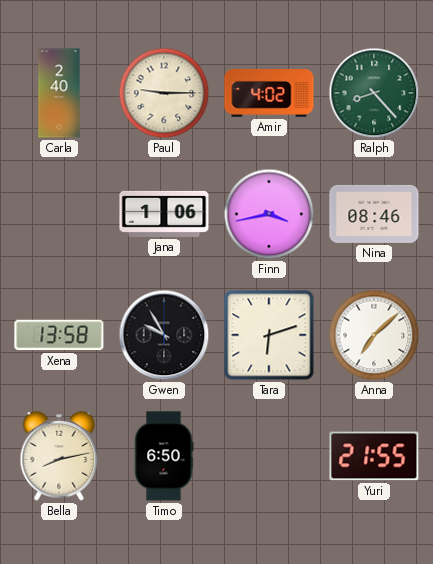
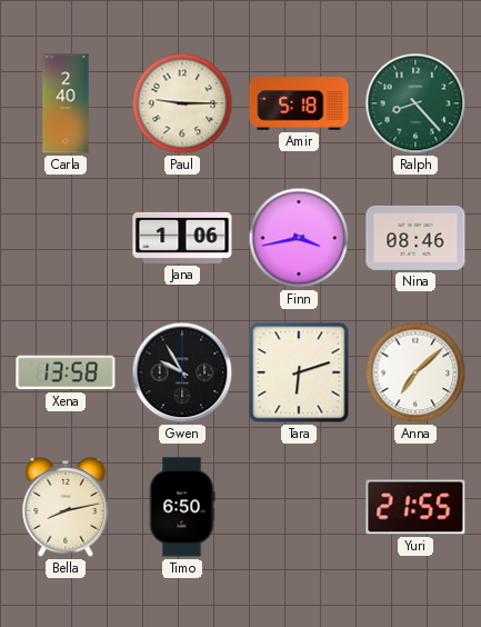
Amir: 4:02 -> 5:18
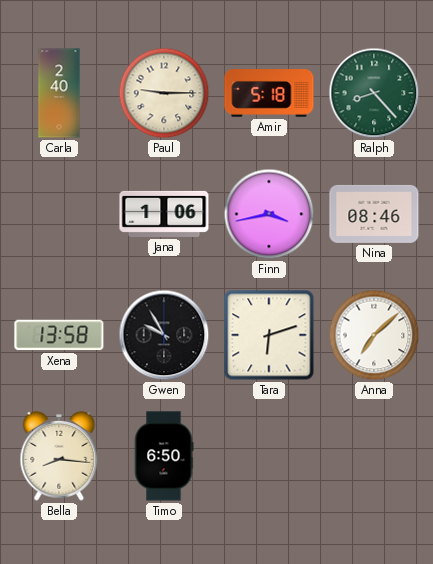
Bella: 8:13 -> 8:16
Yuri: 21:55 -> none
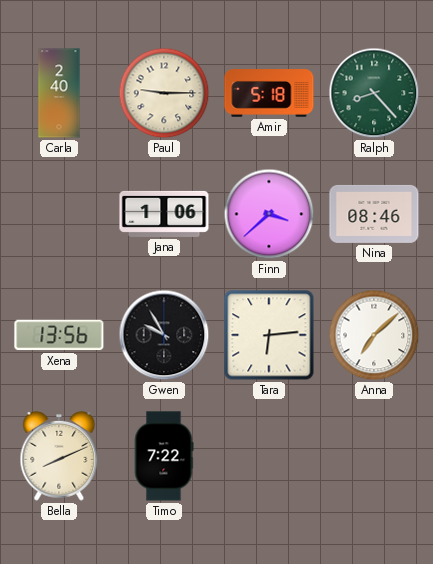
Finn: 3:43 -> 3:38
Xena: 13:58 -> 13:56
Tara: 6:12 -> 6:14
Bella: 8:16 -> 8:11
Timo: 6:50 -> 7:22
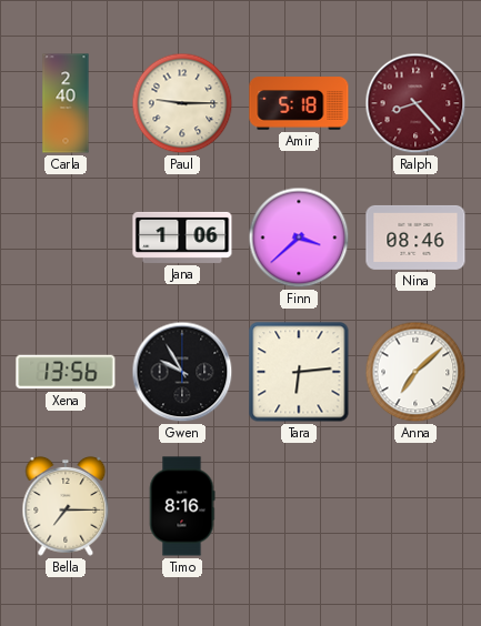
Ralph dial: green -> burgundy
Bella: 8:11 -> 7:15
Timo: 7:22 -> 8:16
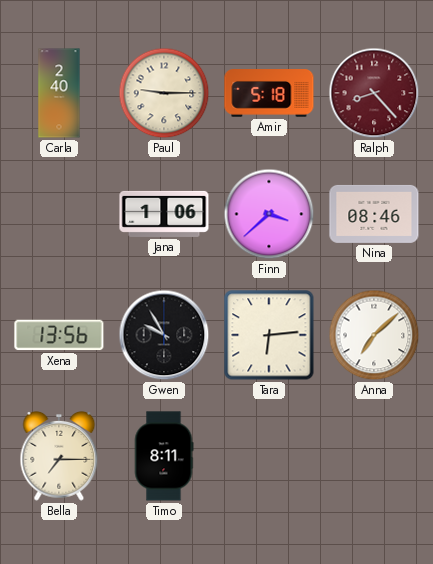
Timo: 8:16 -> 8:11
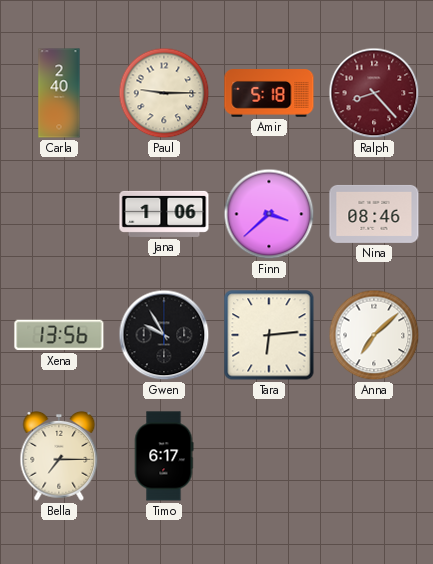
Timo: 8:11 -> 6:17
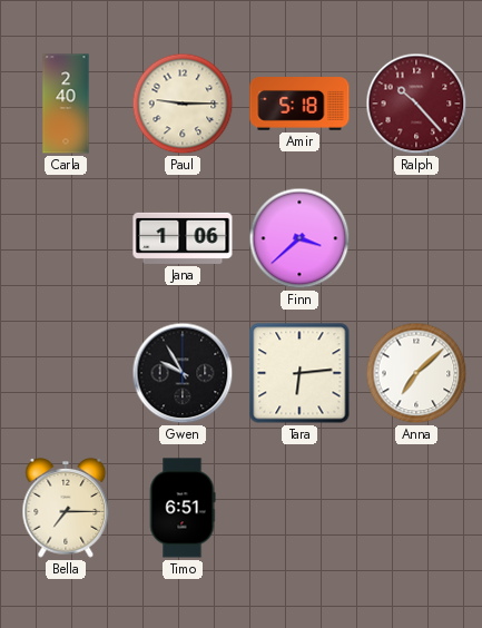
Ralph: 8:23 -> 10:23
Nina: 08:46 -> none
Xena: 13:56 -> none
Timo: 6:17 -> 6:51
